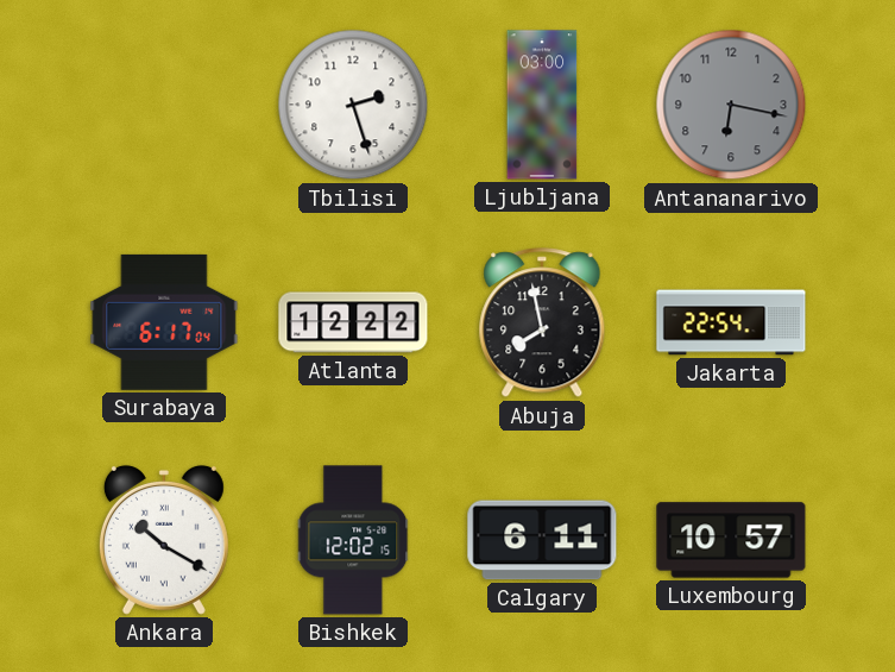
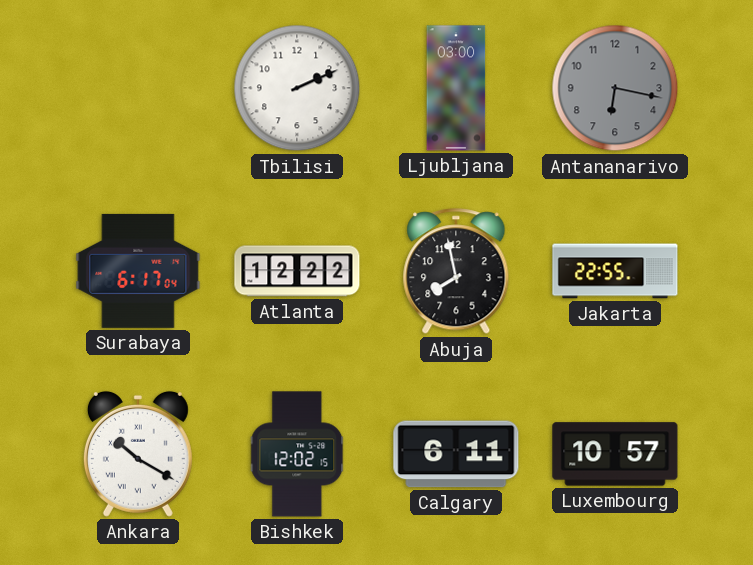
Tbilisi: 2:27 -> 2:11
Jakarta: 22:54 -> 22:55
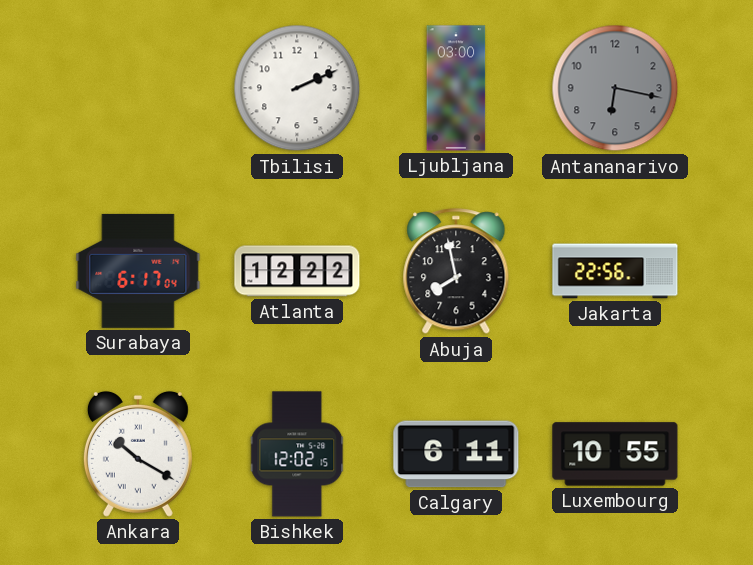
Jakarta: 22:55 -> 22:56
Luxembourg: 10:57 -> 10:55
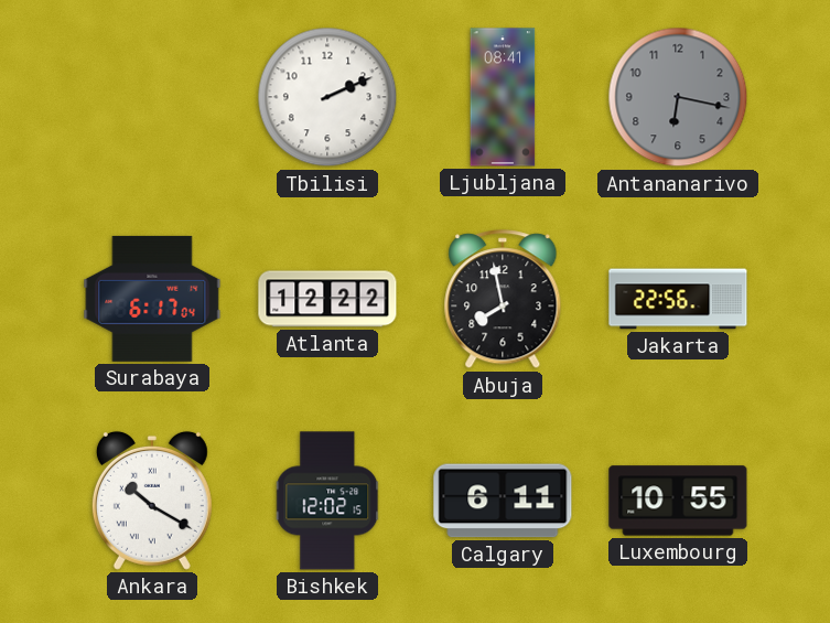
Ljubljana: 03:00 -> 08:41
